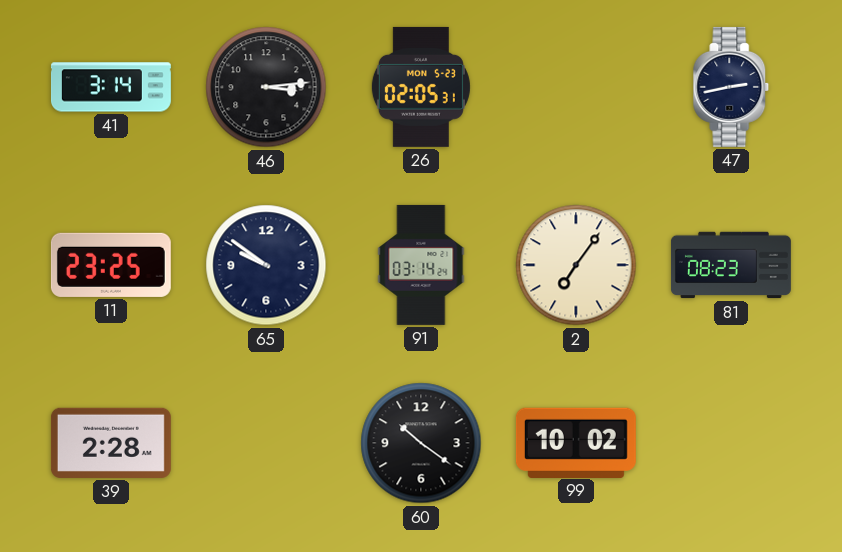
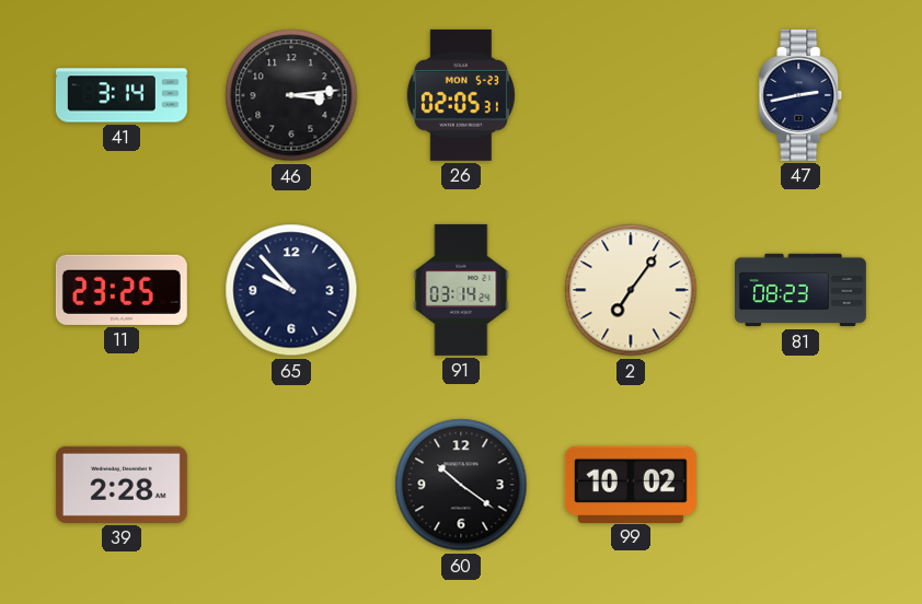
65: 9:51 -> 9:53
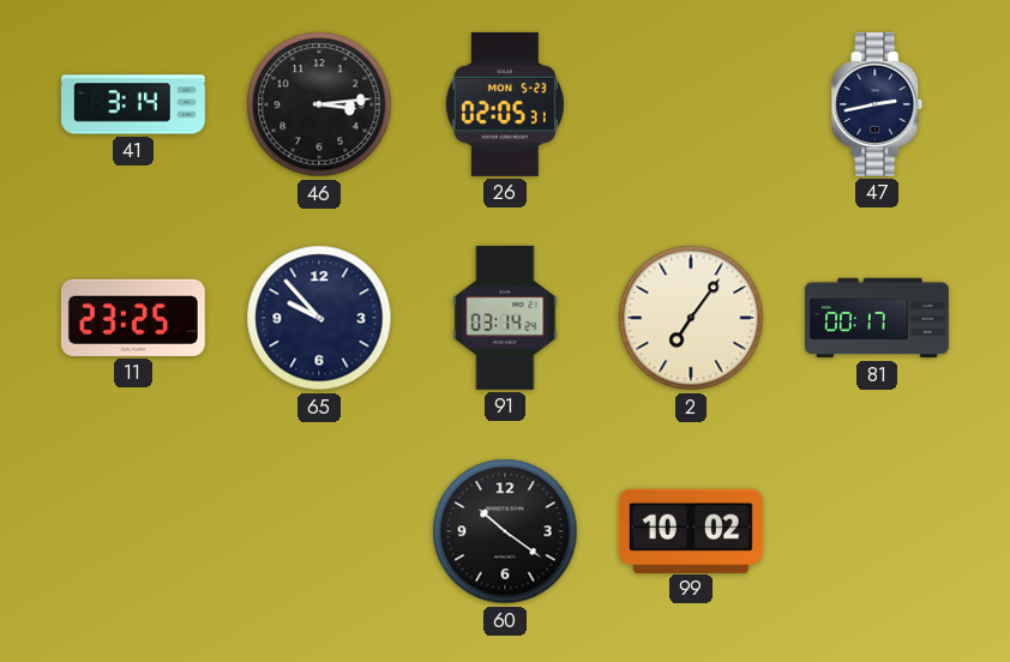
81: 08:23 -> 00:17
39: 2:28 -> none
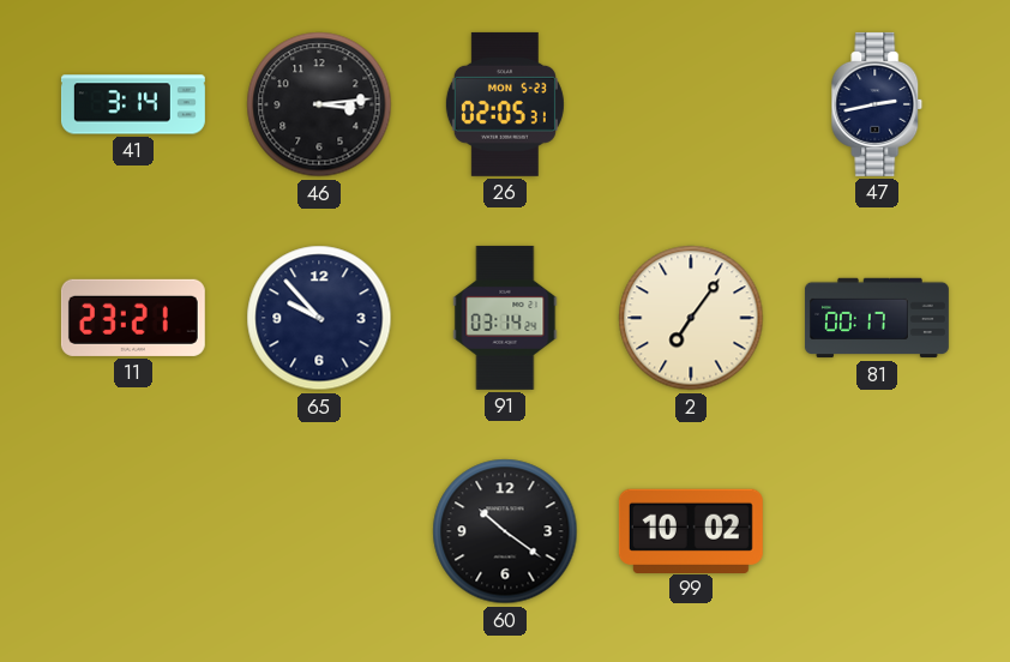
11: 23:25 -> 23:21
